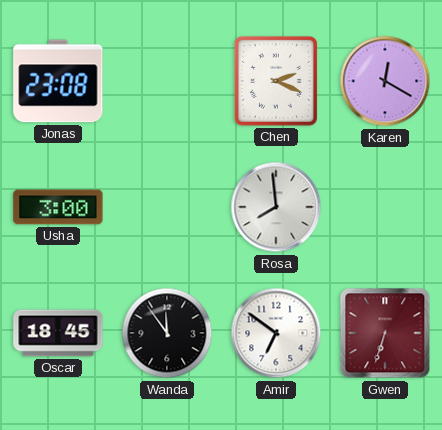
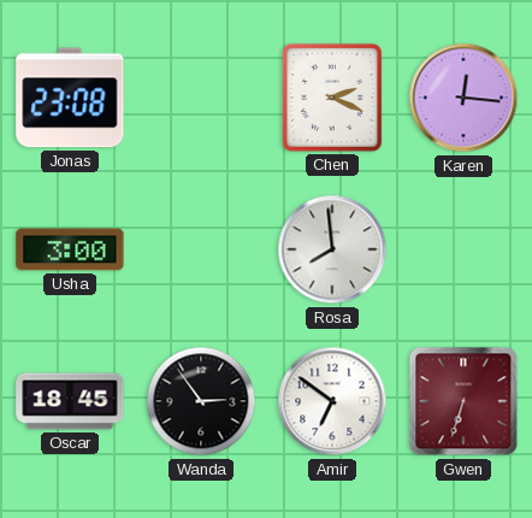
Karen: 12:20 -> 12:16
Wanda: 11:54 -> 2:54
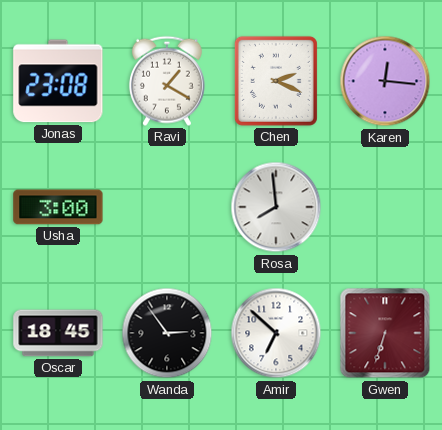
Ravi: none -> 1:20
Amir: 6:51 -> 6:52
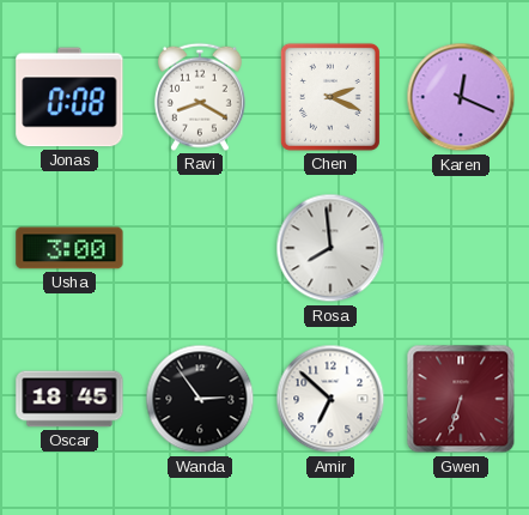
Jonas: 23:08 -> 0:08
Ravi: 1:20 -> 8:20
Karen: 12:16 -> 12:19
